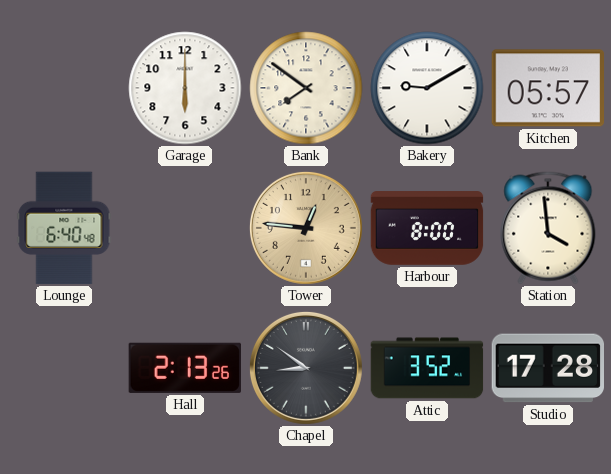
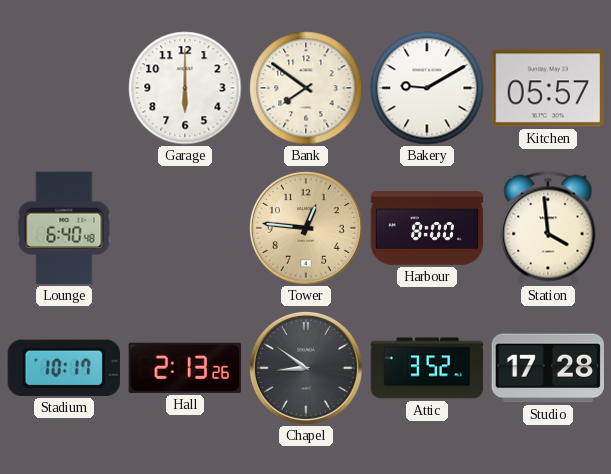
Stadium: none -> 10:17
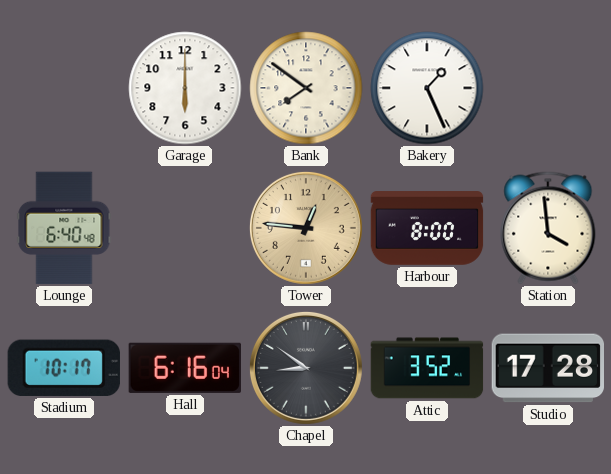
Bakery: 9:10 -> 1:26
Kitchen: 05:57 -> none
Hall: 2:13 -> 6:16
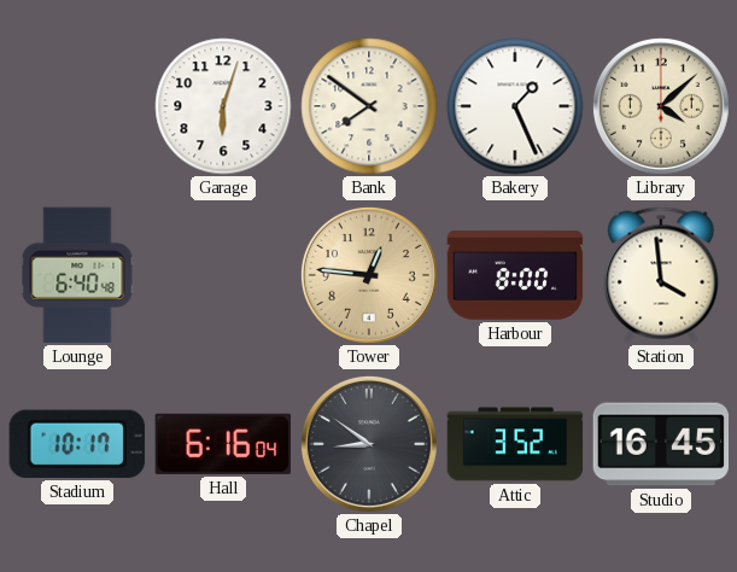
Garage: 6:00 -> 6:03
Library: none -> 4:08
Studio: 17:28 -> 16:45
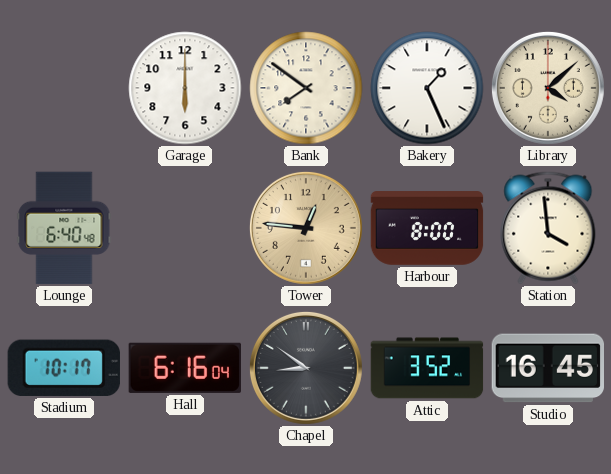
Garage: 6:03 -> 6:00
